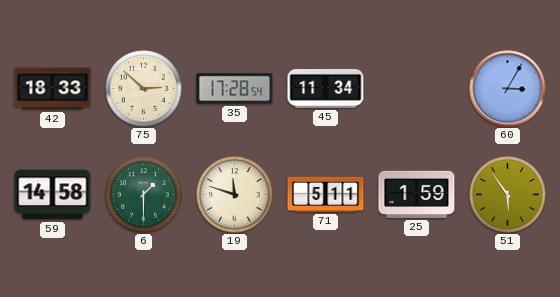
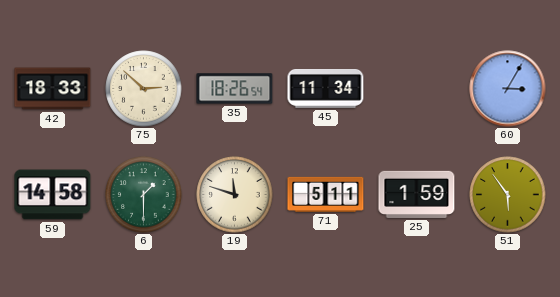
35: 17:28 -> 18:26
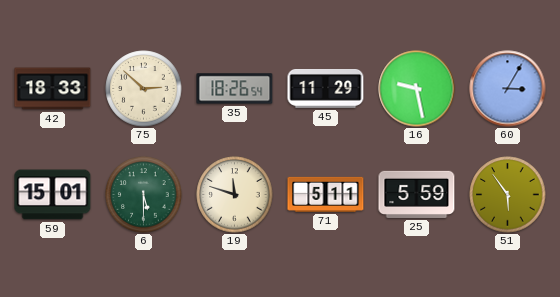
45: 11:34 -> 11:29
16: none -> 9:28
59: 14:58 -> 15:01
6: 1:30 -> 5:30
25: 1:59 -> 5:59
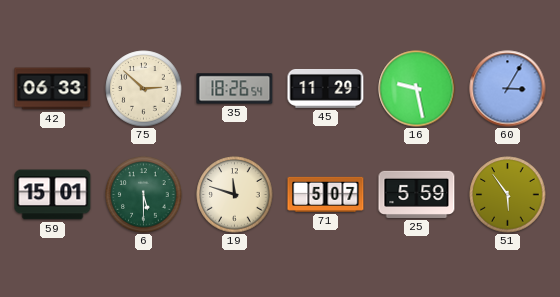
42: 18:33 -> 06:33
71: 5:11 -> 5:07
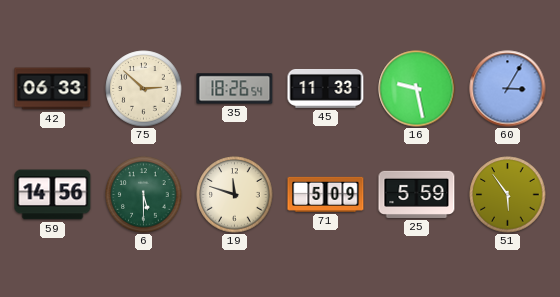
45: 11:29 -> 11:33
59: 15:01 -> 14:56
71: 5:07 -> 5:09
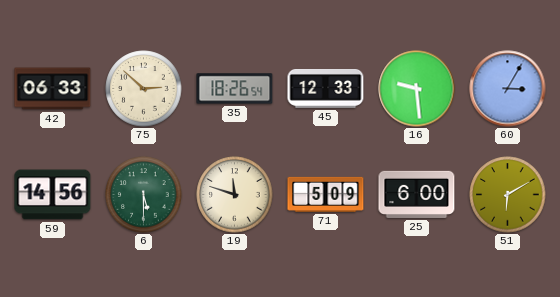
45: 11:33 -> 12:33
16: 9:28 -> 9:29
25: 5:59 -> 6:00
51: 5:54 -> 6:10
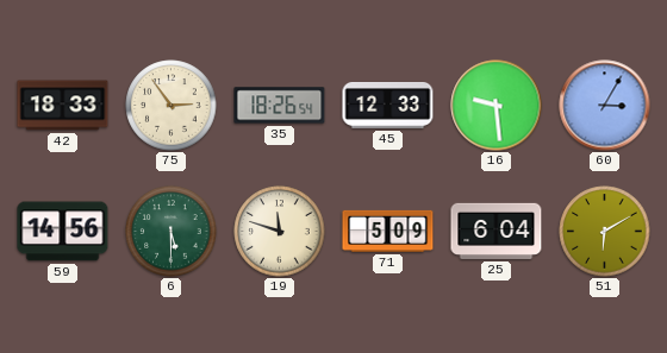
42: 06:33 -> 18:33
75: 2:52 -> 2:54
25: 6:00 -> 6:04
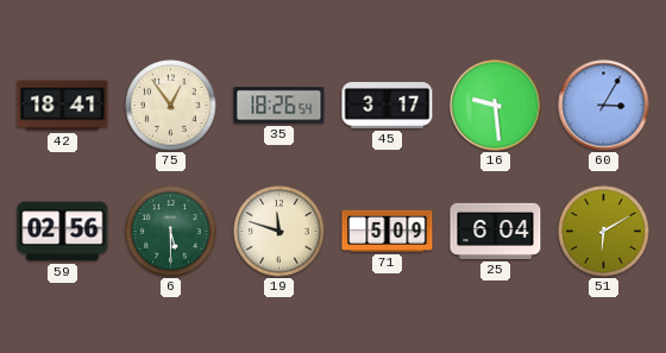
42: 18:33 -> 18:41
75: 2:54 -> 12:54
45: 12:33 -> 3:17
59: 14:56 -> 02:56
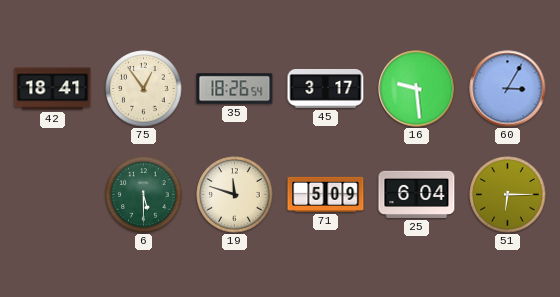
59: 02:56 -> none
51: 6:10 -> 6:15
